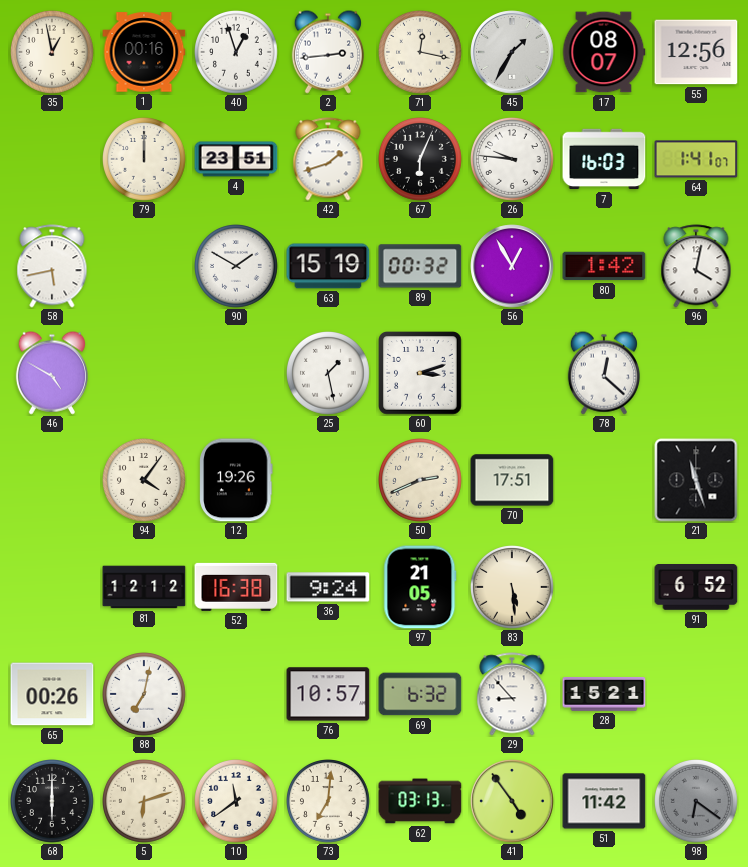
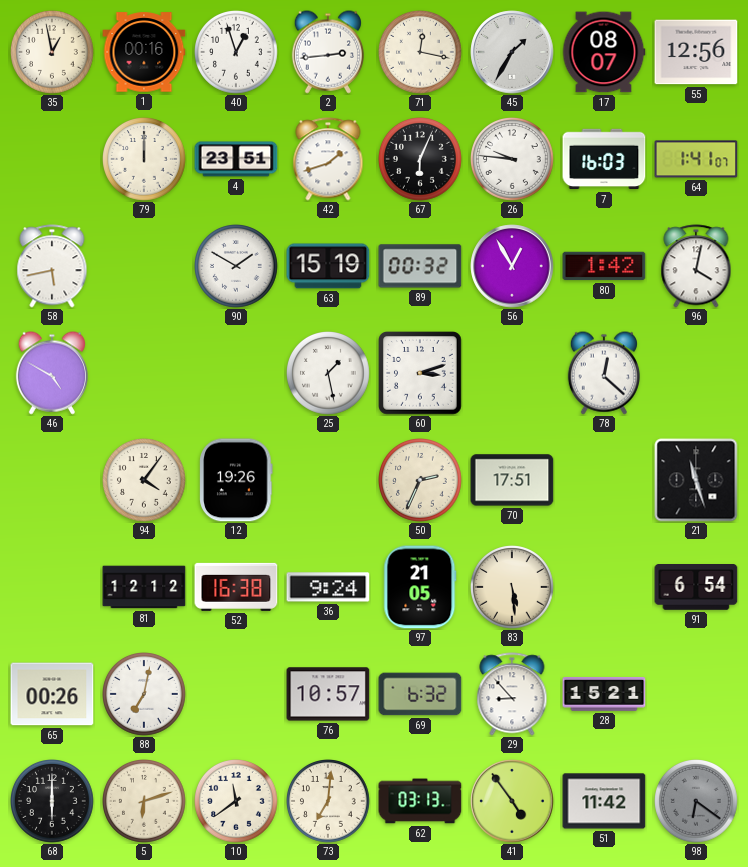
50: 2:41 -> 2:34
91: 6:52 -> 6:54
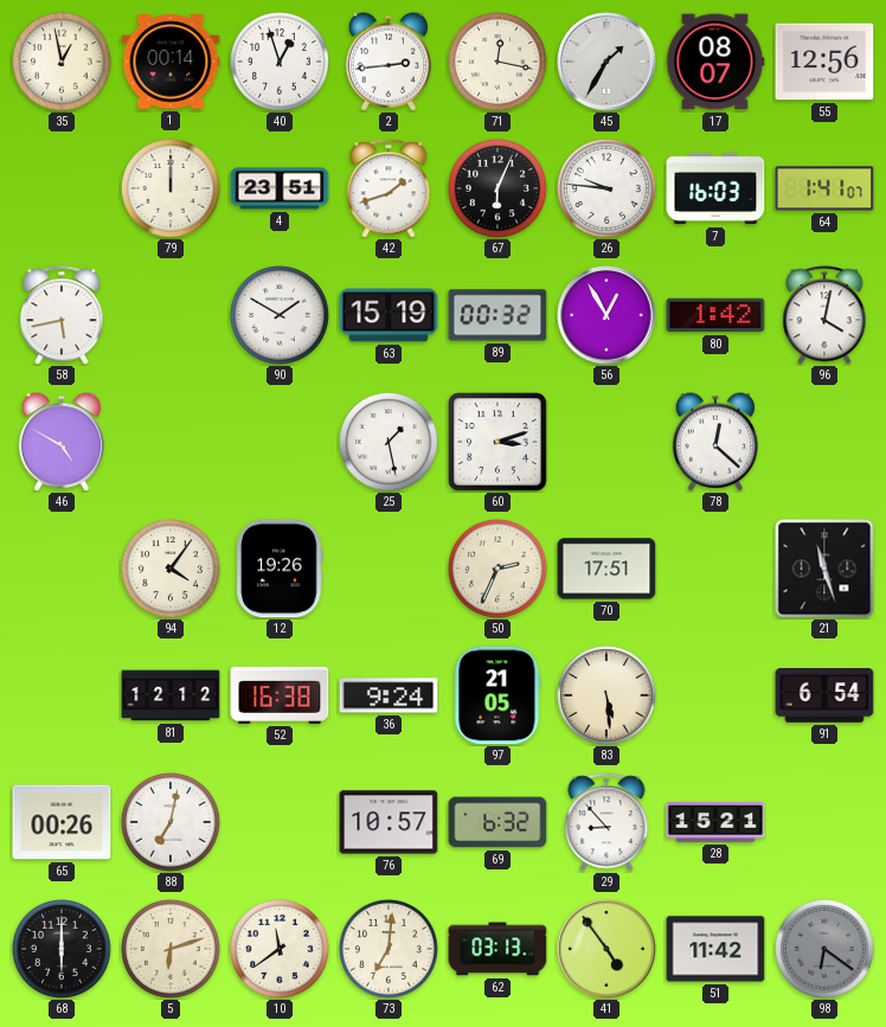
1: 00:16 -> 00:14
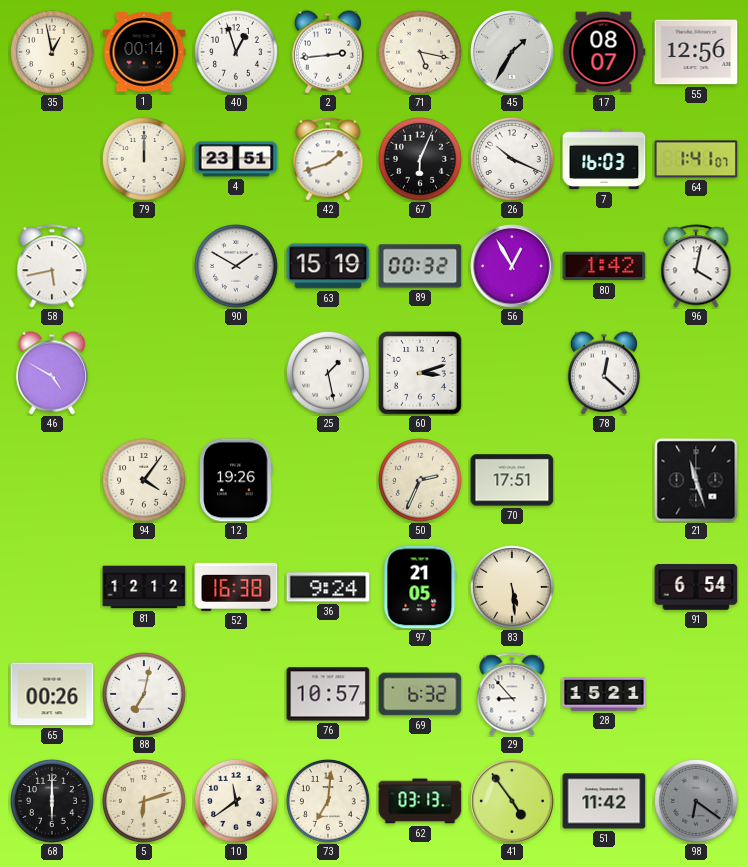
71: 12:17 -> 5:17
26: 9:46 -> 10:19
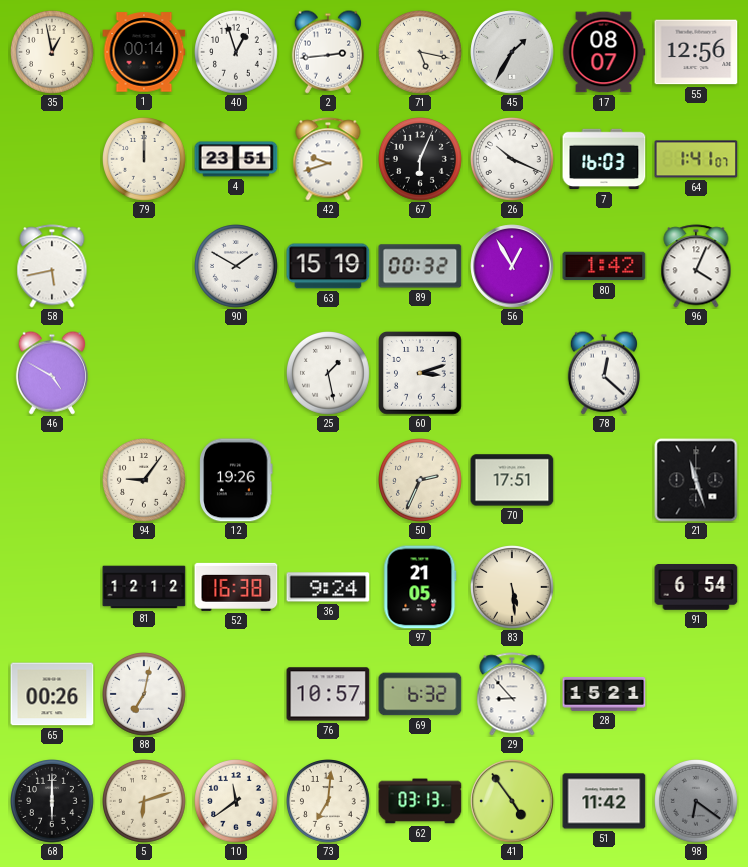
42: 1:42 -> 9:42
96: 4:02 -> 4:04
94: 4:06 -> 9:06
